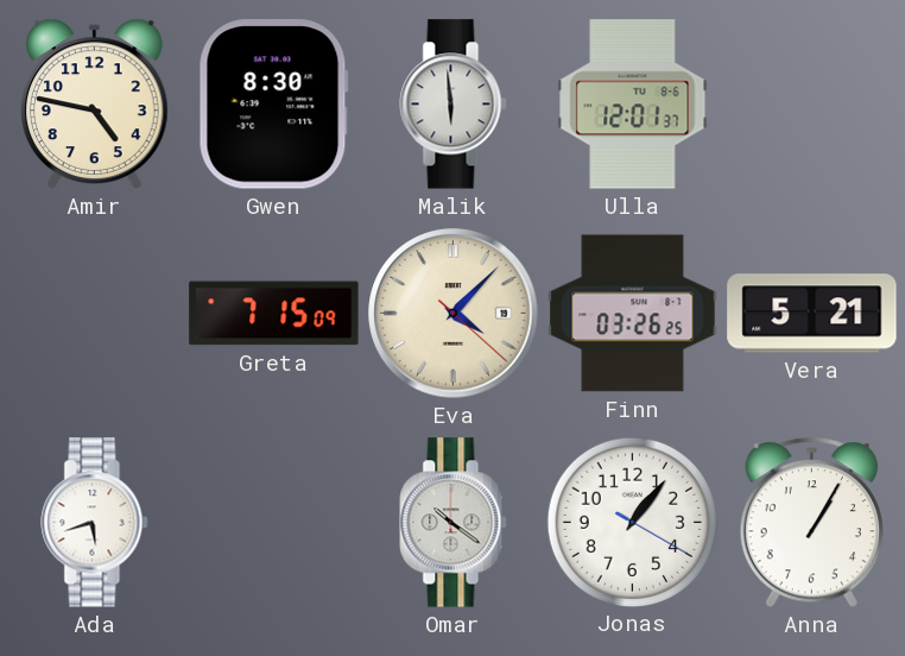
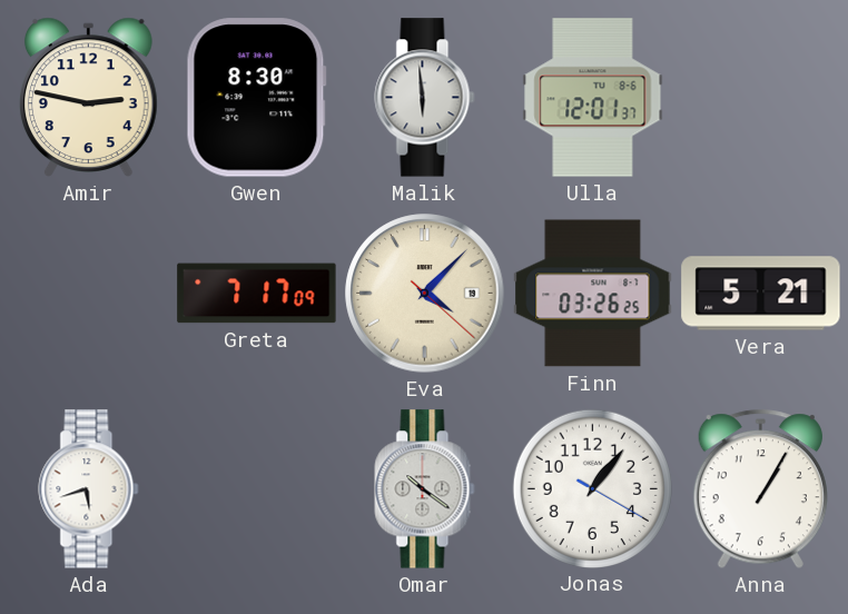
Amir: 4:47 -> 2:47
Greta: 7:15 -> 7:17
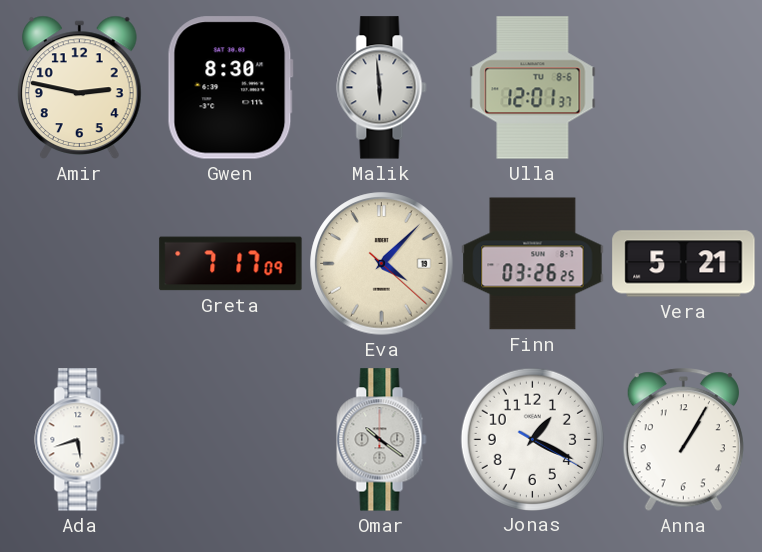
Jonas: 1:06 -> 1:19
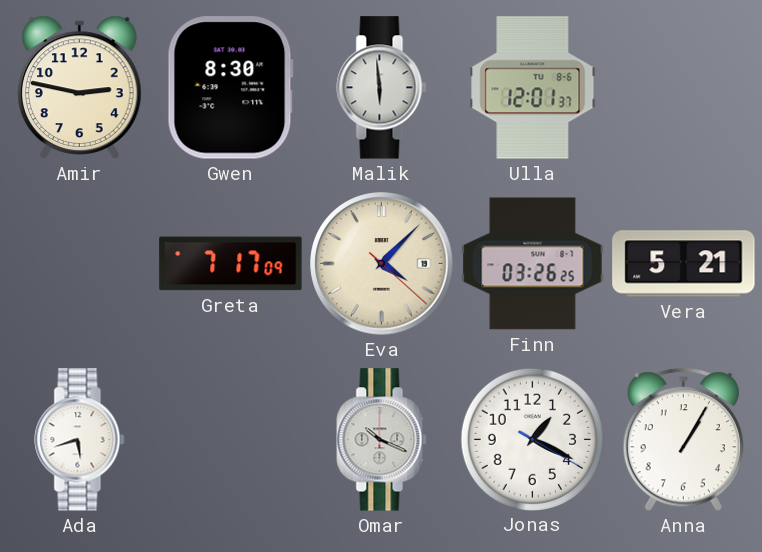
Omar: 10:21 -> 10:19
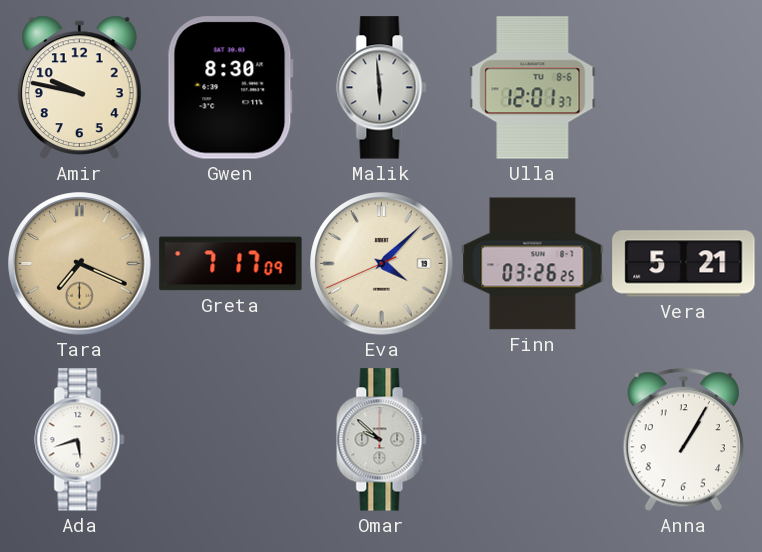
Amir: 2:47 -> 9:47
Tara: none -> 7:19
Eva: 4:07:22 -> 4:07:41
Omar: 10:19 -> 9:52
Jonas: 1:19 -> none
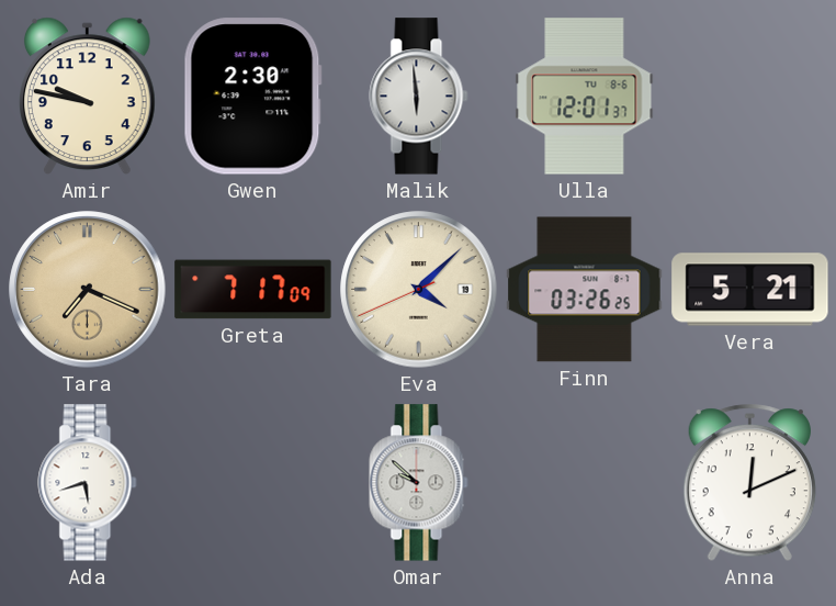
Gwen: 8:30 -> 2:30
Anna: 1:05 -> 12:11
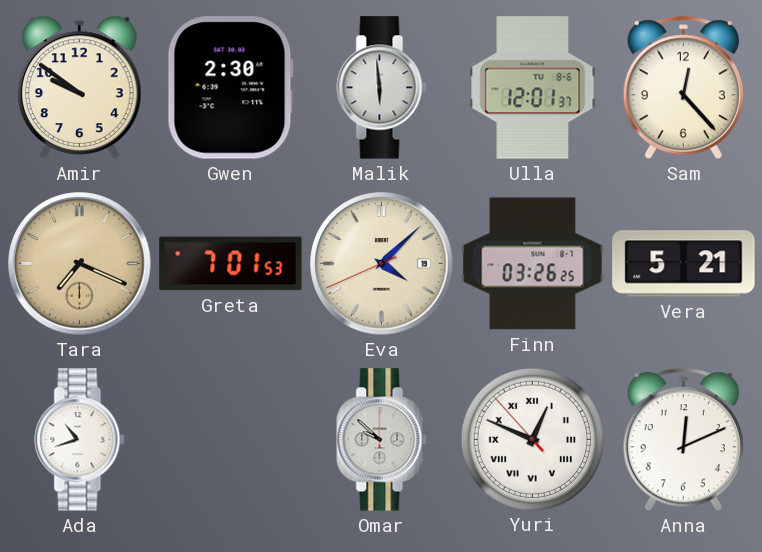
Amir: 9:47 -> 9:51
Sam: none -> 12:23
Greta: 7:17 -> 7:01
Ada: 5:42 -> 10:42
Yuri: none -> 12:48
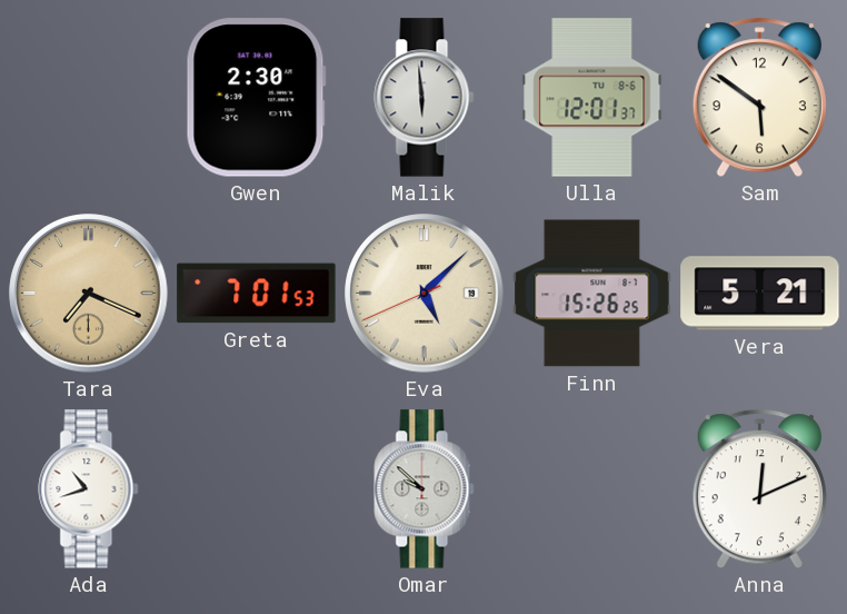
Amir: 9:51 -> none
Sam: 12:23 -> 5:51
Eva: 4:07 -> 5:07
Finn: 03:26 -> 15:26
Yuri: 12:48 -> none
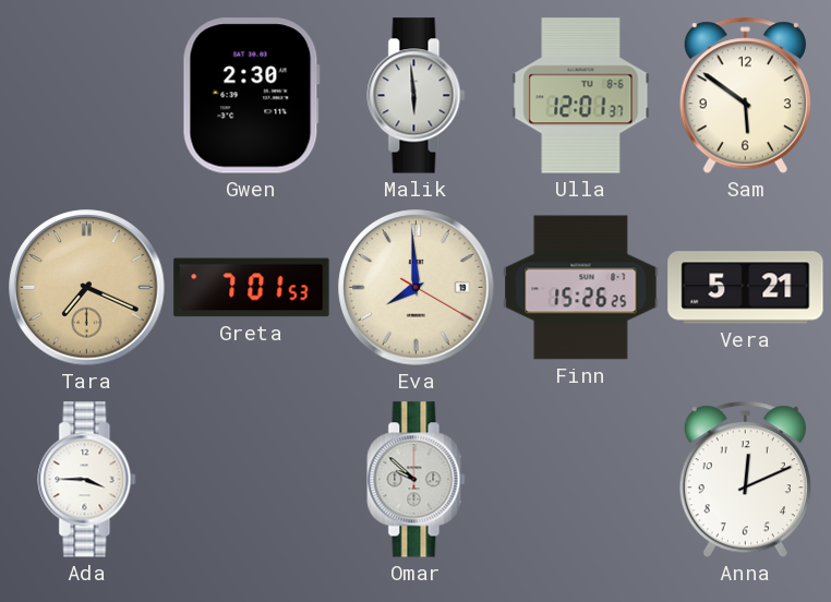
Eva: 5:07 -> 7:59
Ada: 10:42 -> 3:45
